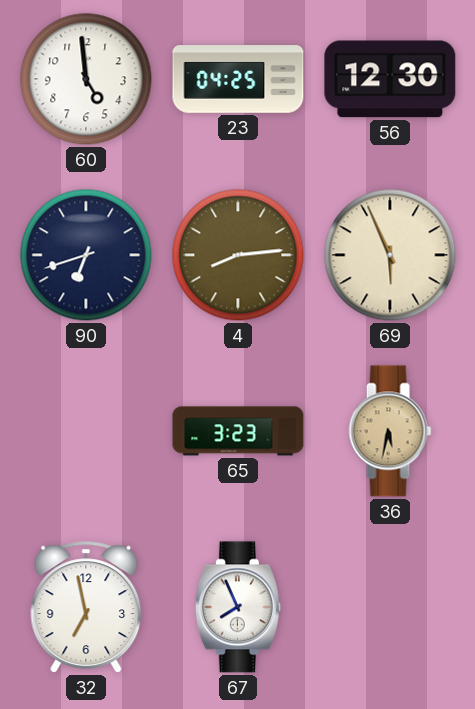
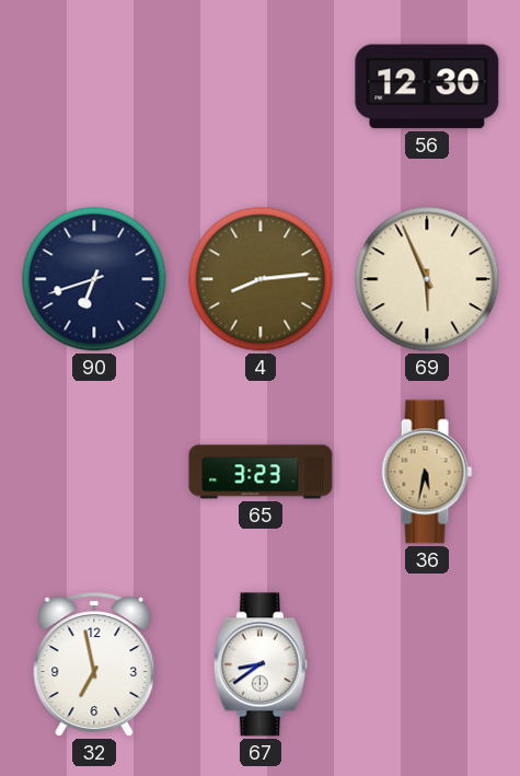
60: 4:59 -> none
23: 04:25 -> none
67: 7:56 -> 8:39
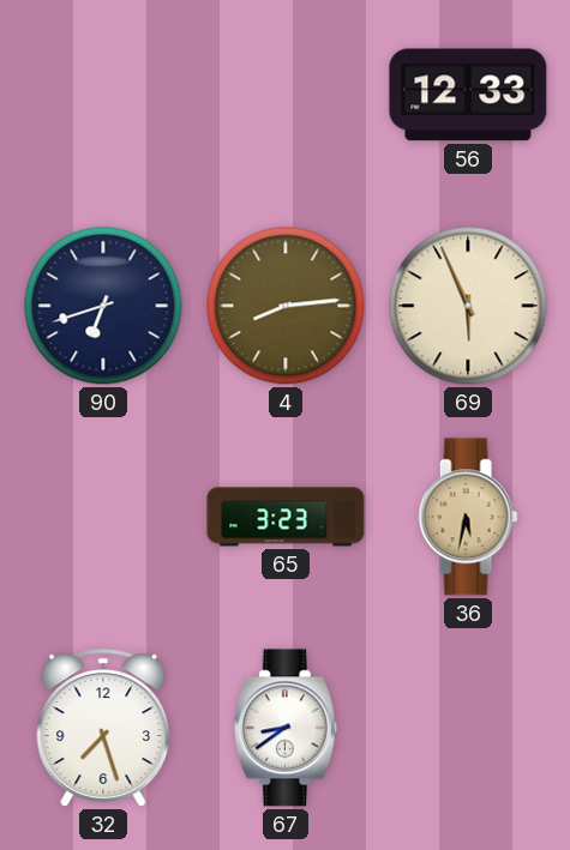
56: 12:30 -> 12:33
32: 6:58 -> 7:27
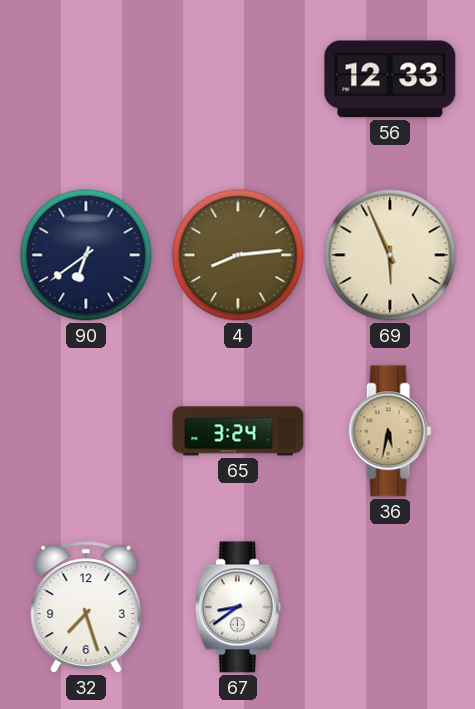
90: 6:42 -> 6:39
65: 3:23 -> 3:24
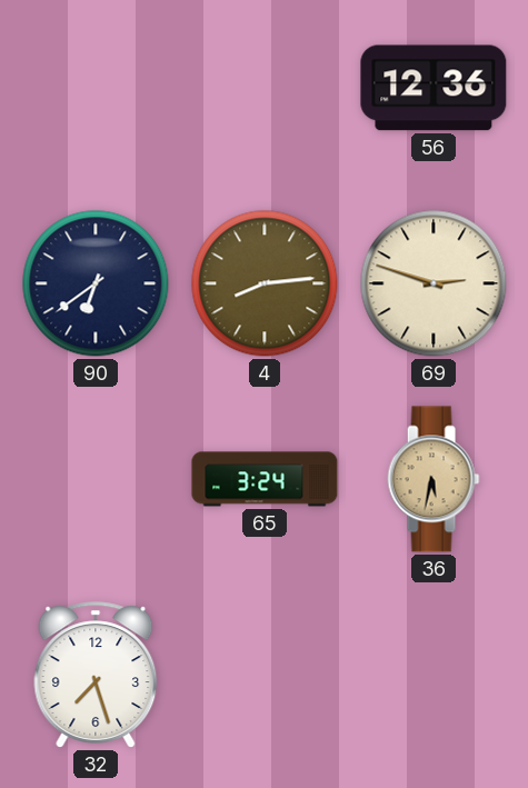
56: 12:33 -> 12:36
69: 5:56 -> 2:48
67: 8:39 -> none
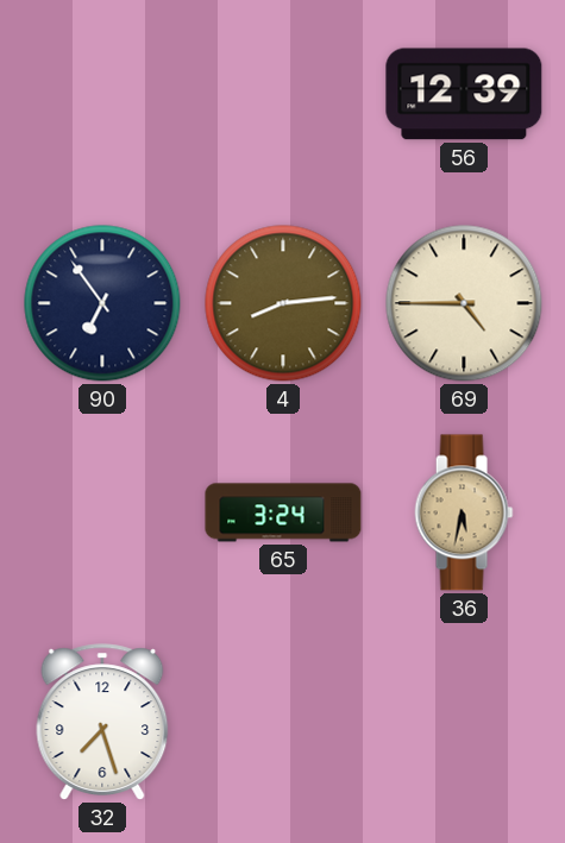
56: 12:36 -> 12:39
90: 6:39 -> 6:54
69: 2:48 -> 4:45
